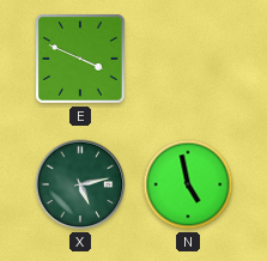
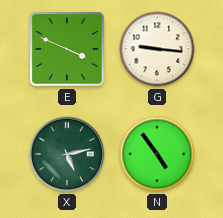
G: none -> 9:16
N: 4:58 -> 4:54
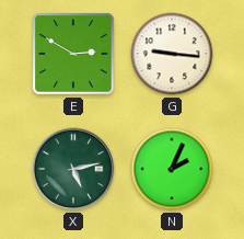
E: 3:49 -> 2:50
N: 4:54 -> 2:04
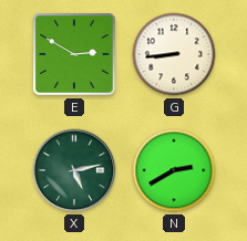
G: 9:16 -> 8:44
N: 2:04 -> 2:40
